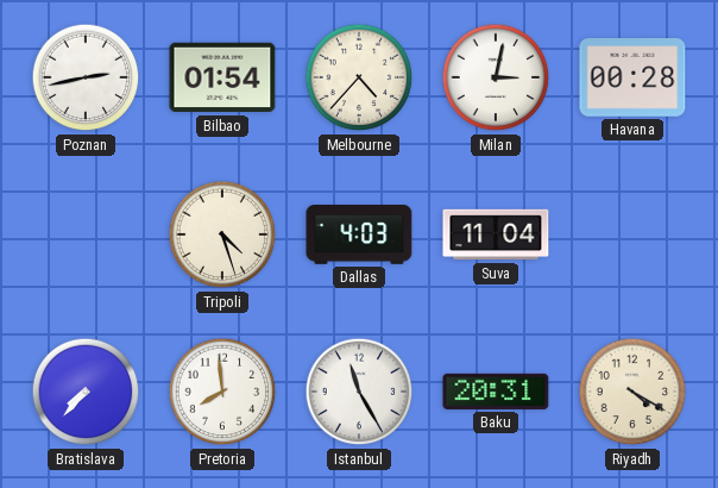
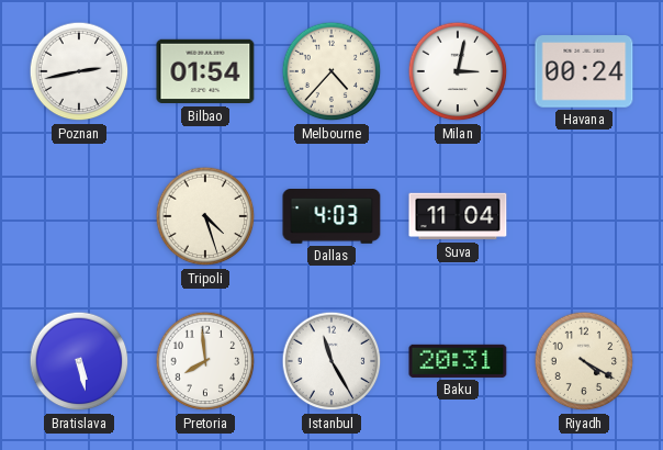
Havana: 00:28 -> 00:24
Bratislava: 7:37 -> 5:28
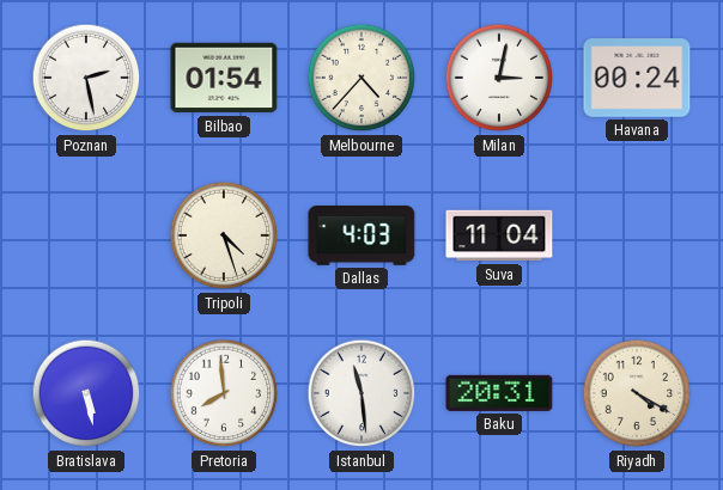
Poznan: 2:43 -> 2:28
Istanbul: 11:25 -> 11:29
